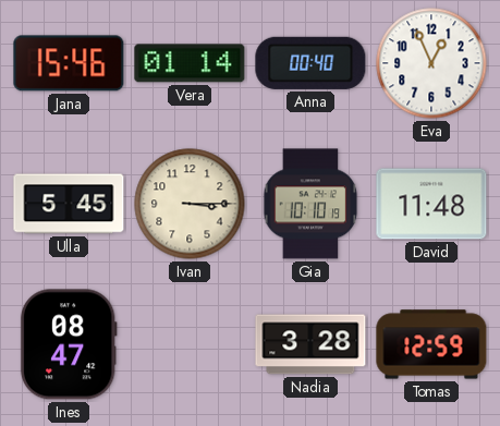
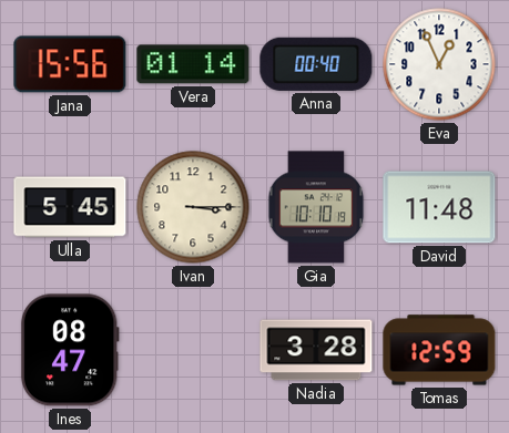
Jana: 15:46 -> 15:56
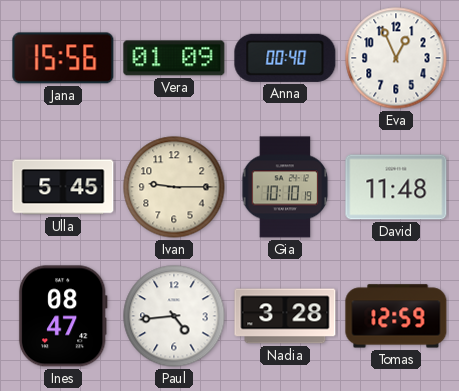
Vera: 01:14 -> 01:09
Ivan: 3:15 -> 9:15
Paul: none -> 4:44
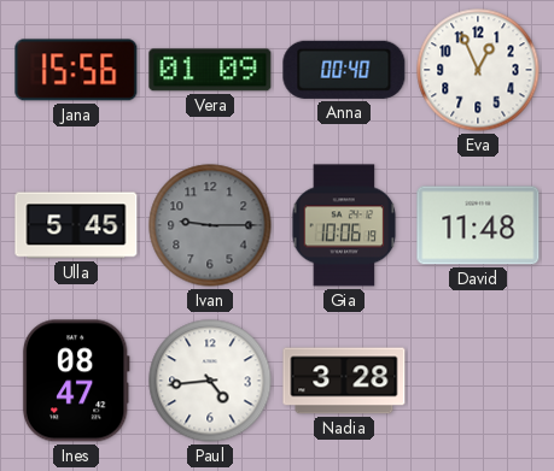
Ivan dial: cream -> grey
Gia: 10:10 -> 10:06
Tomas: 12:59 -> none
